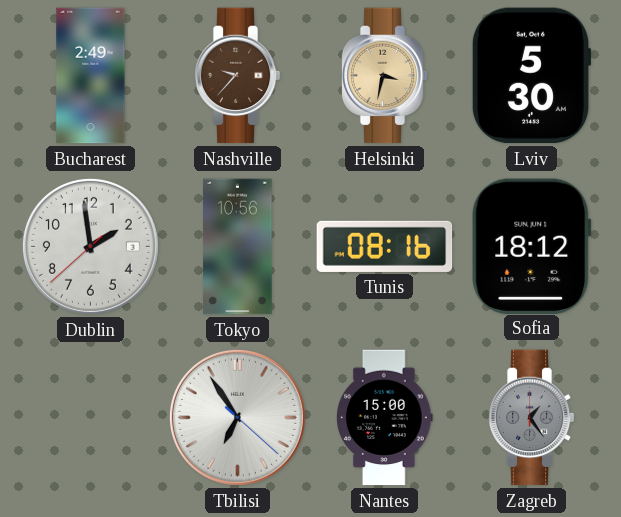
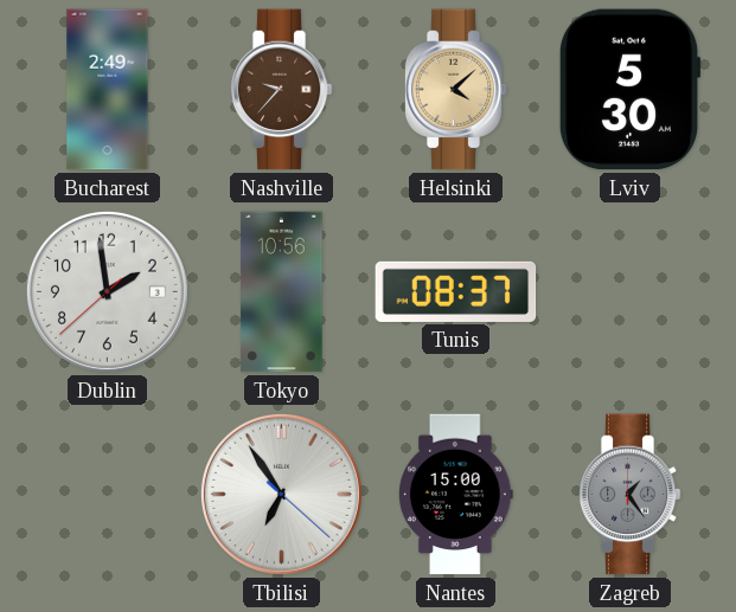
Helsinki: 3:32 -> 4:08
Tunis: 08:16 -> 08:37
Sofia: 18:12 -> none
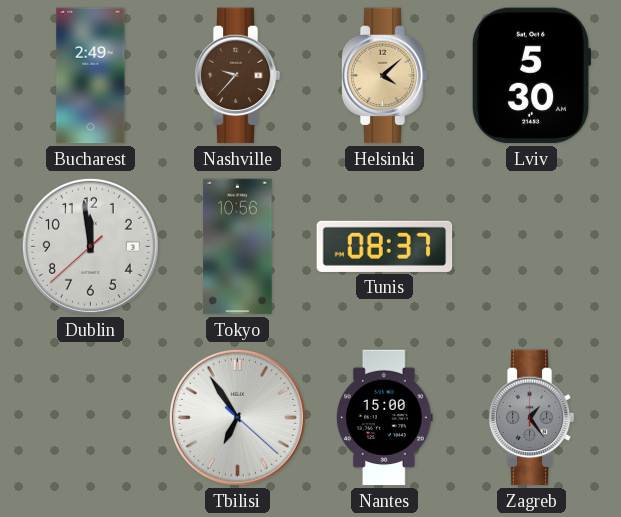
Dublin: 1:58 -> 11:58
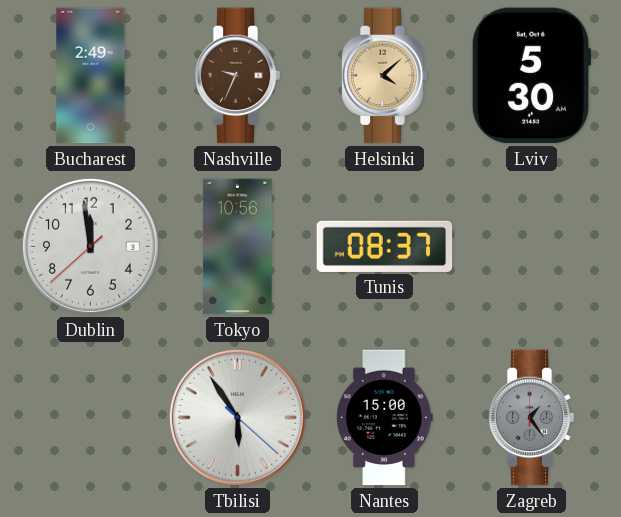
Nashville: 9:37 -> 9:34
Tbilisi: 6:54 -> 5:54
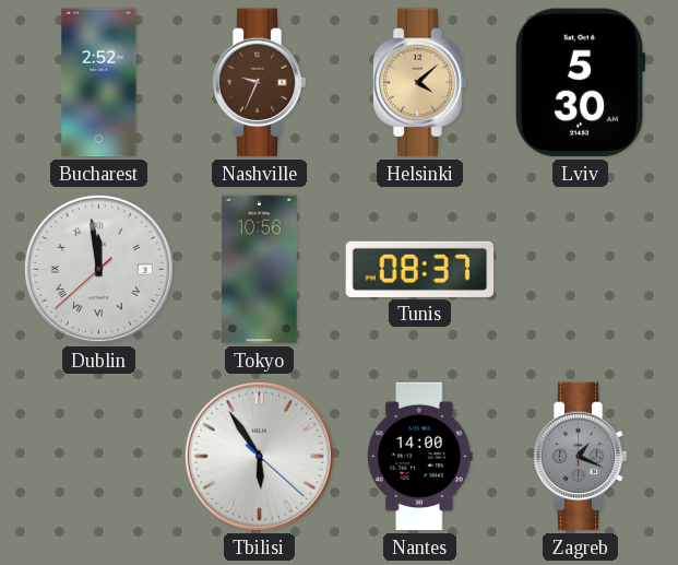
Bucharest: 2:49 -> 2:52
Dublin numerals: Arabic -> Roman
Nantes: 15:00 -> 14:00
Zagreb: 1:24 -> 1:19
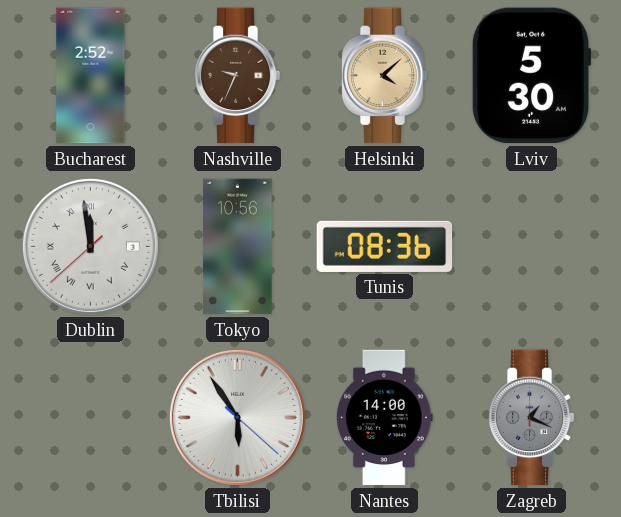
Tunis: 08:37 -> 08:36
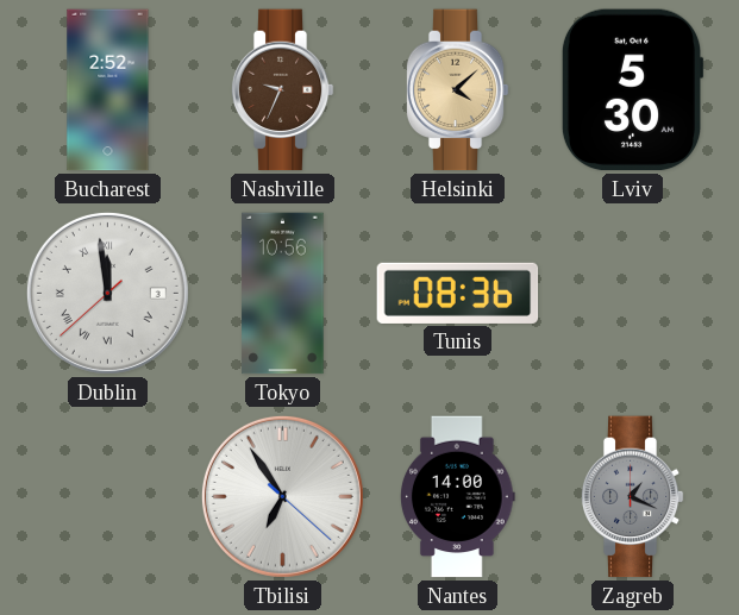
Tbilisi: 5:54 -> 6:54
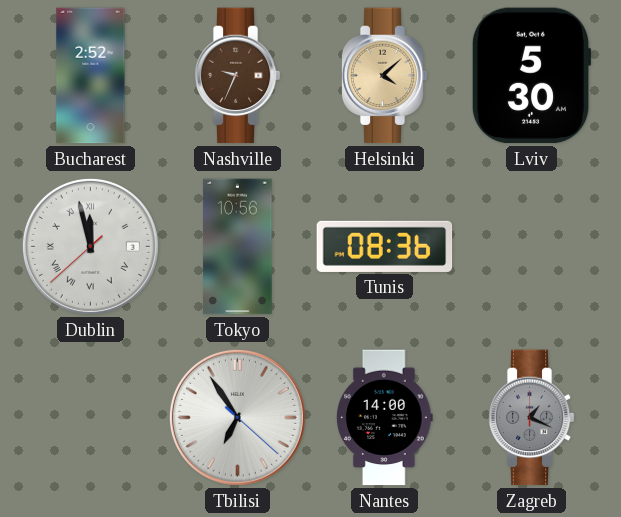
Dublin: 11:58 -> 11:57
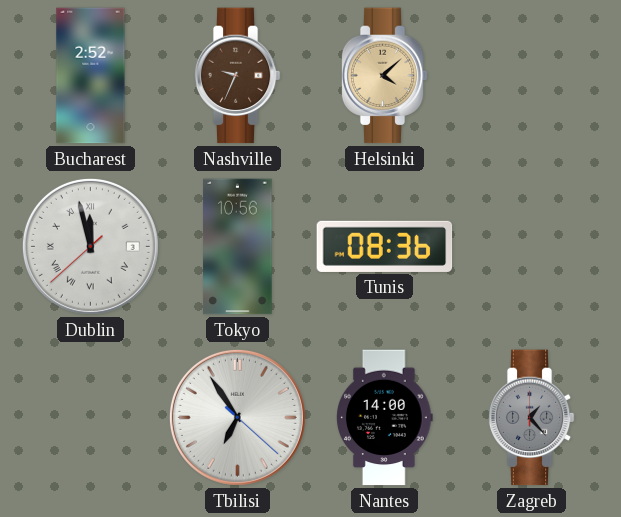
Lviv: 5:30 -> none
Zagreb: 1:19 -> 1:23
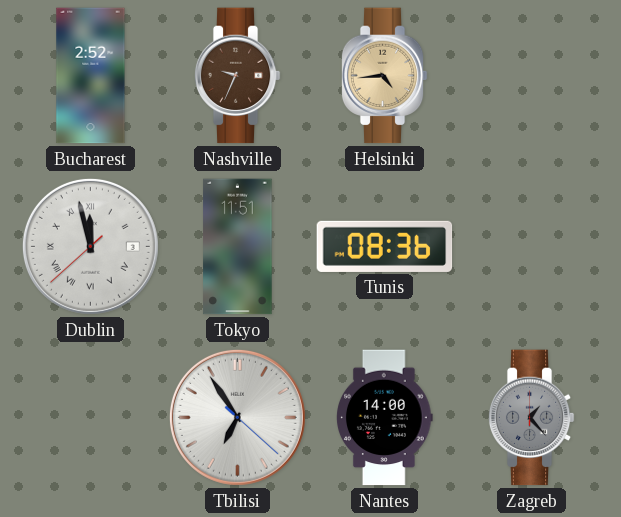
Helsinki: 4:08 -> 4:44
Tokyo: 10:56 -> 11:51
